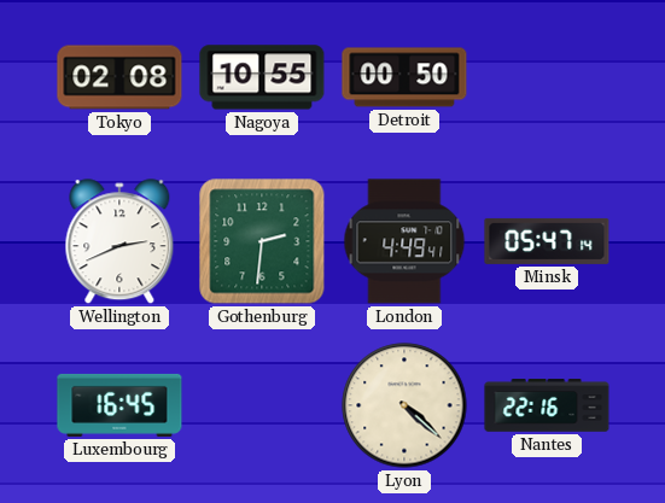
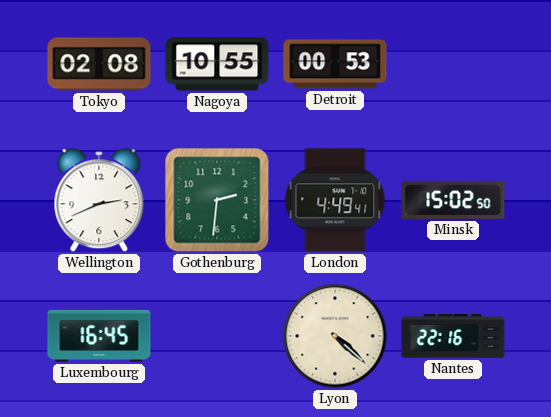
Detroit: 00:50 -> 00:53
Minsk: 05:47 -> 15:02
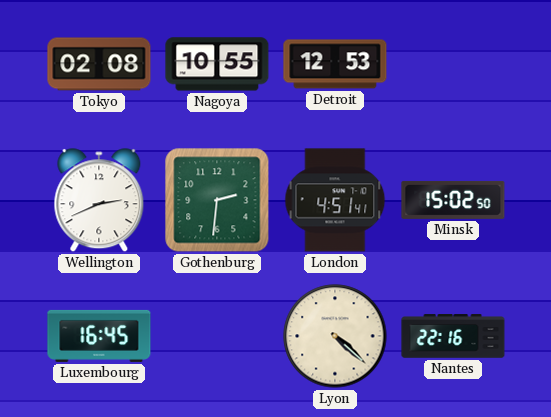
Detroit: 00:53 -> 12:53
London: 4:49 -> 4:51
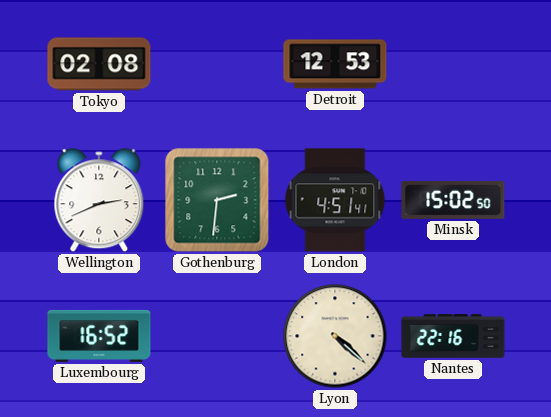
Nagoya: 10:55 -> none
Luxembourg: 16:45 -> 16:52
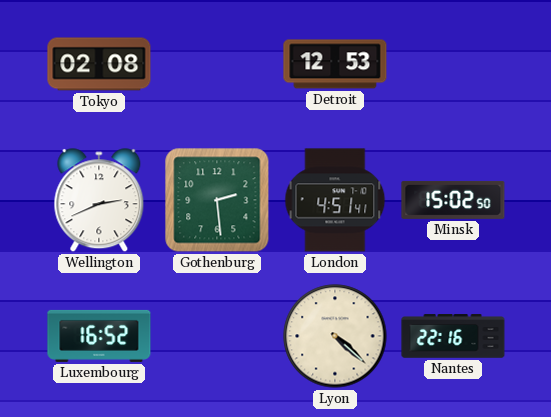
Gothenburg: 2:31 -> 2:29
